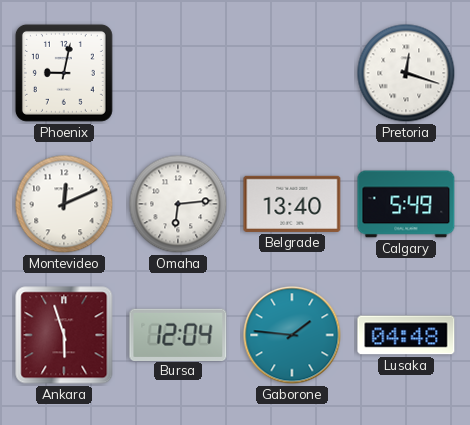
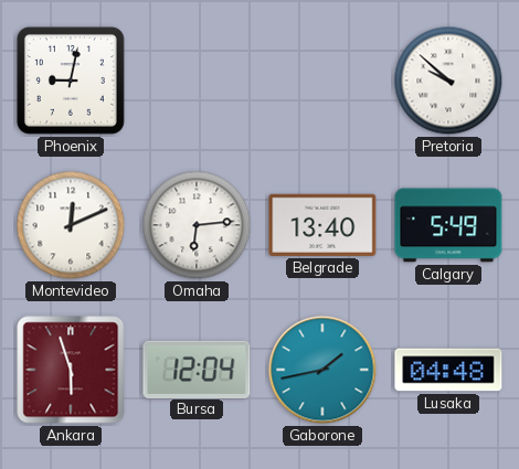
Pretoria: 12:18 -> 9:52
Gaborone: 1:46 -> 1:43
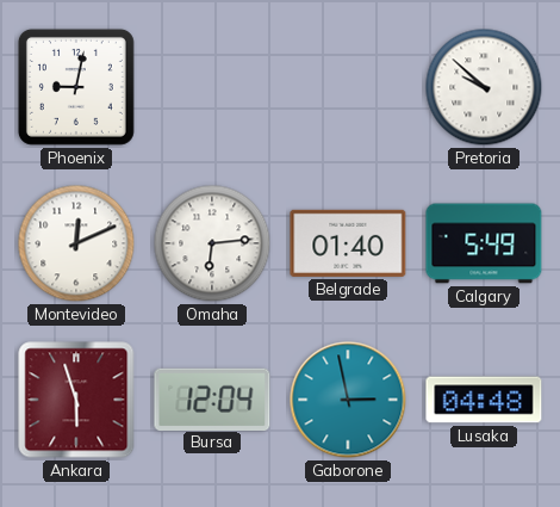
Belgrade: 13:40 -> 01:40
Gaborone: 1:43 -> 2:58
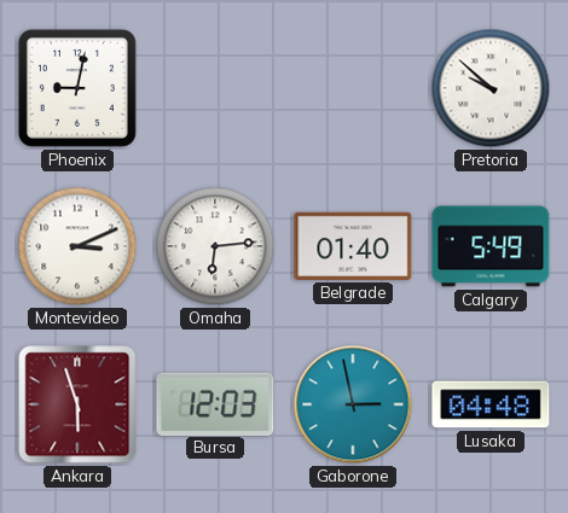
Montevideo: 12:11 -> 3:11
Bursa: 12:04 -> 12:03
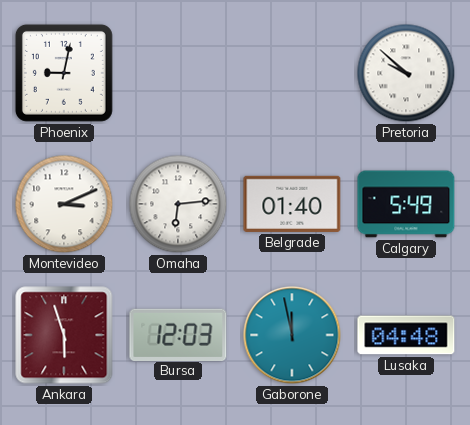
Gaborone: 2:58 -> 11:58
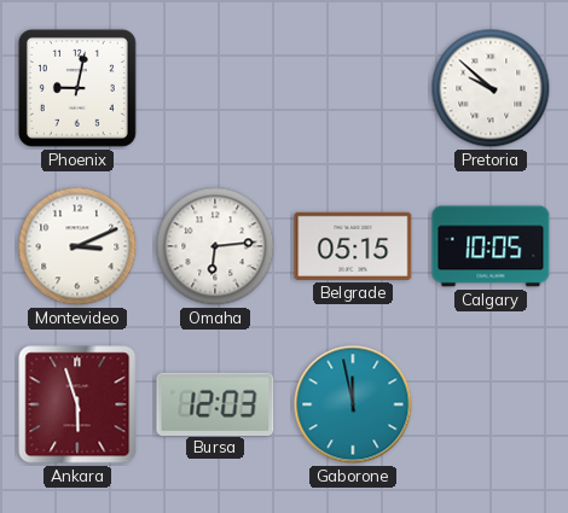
Belgrade: 01:40 -> 05:15
Calgary: 5:49 -> 10:05
Lusaka: 04:48 -> none
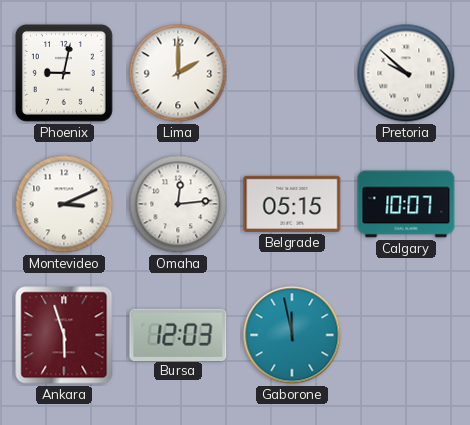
Lima: none -> 2:00
Omaha: 6:14 -> 12:14
Calgary: 10:05 -> 10:07
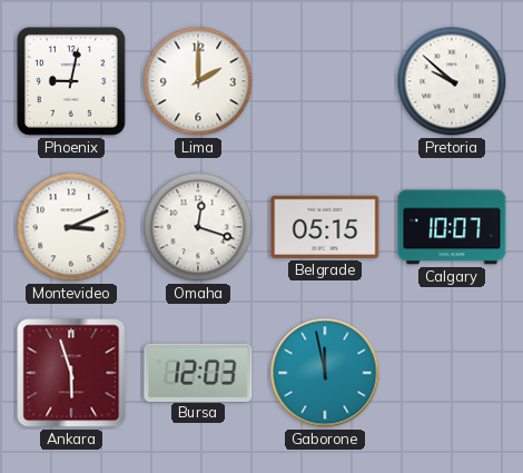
Omaha: 12:14 -> 12:18
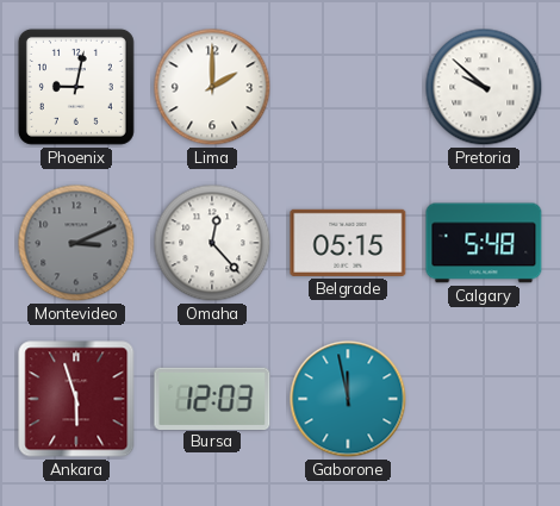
Montevideo dial: white -> grey
Omaha: 12:18 -> 12:23
Calgary: 10:07 -> 5:48
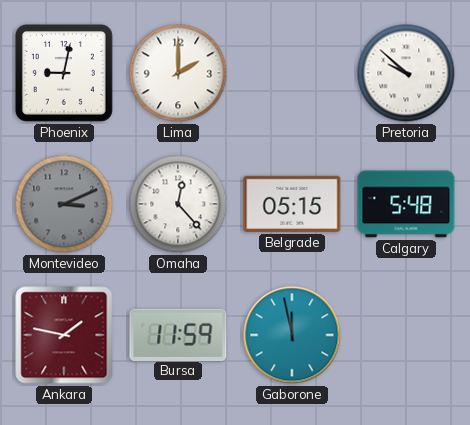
Ankara: 5:57 -> 1:47
Bursa: 12:03 -> 11:59
